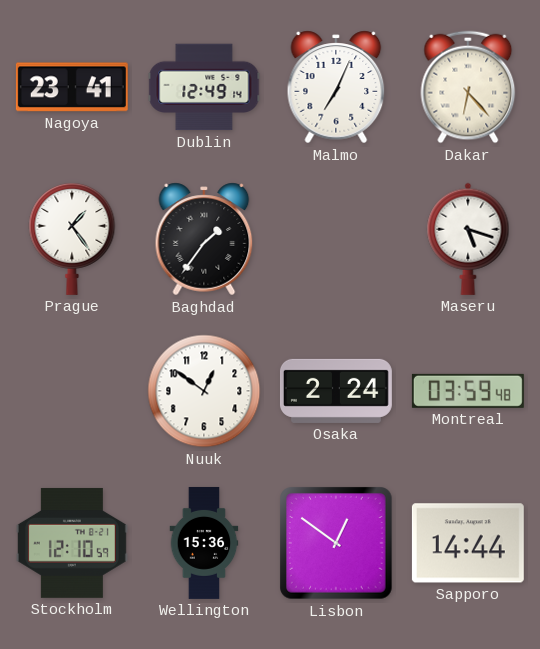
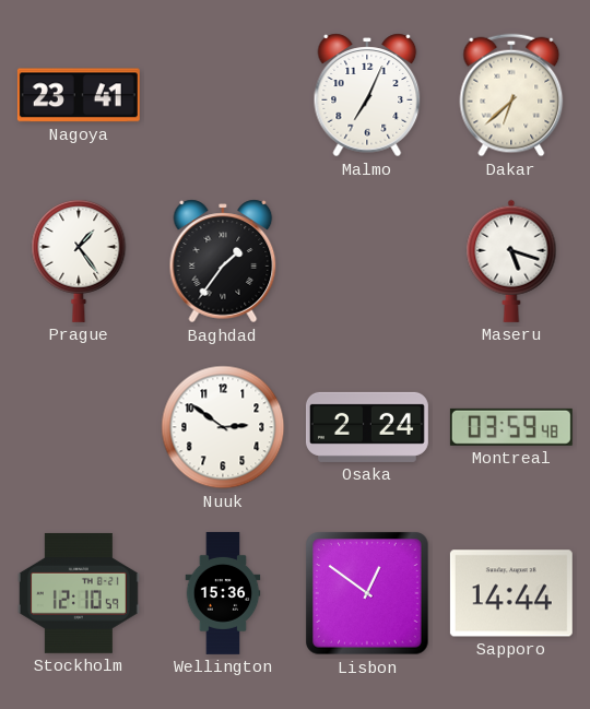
Dublin: 12:49 -> none
Dakar: 6:23 -> 6:38
Nuuk: 12:51 -> 2:51
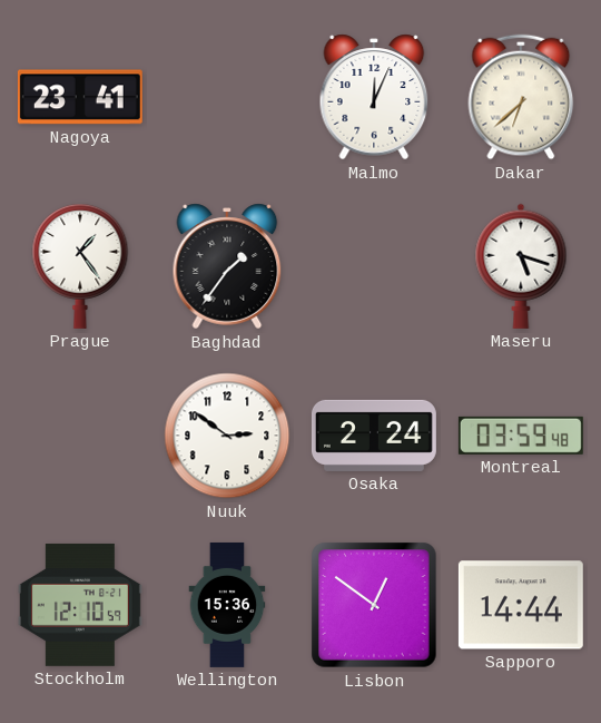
Malmo: 7:04 -> 12:04
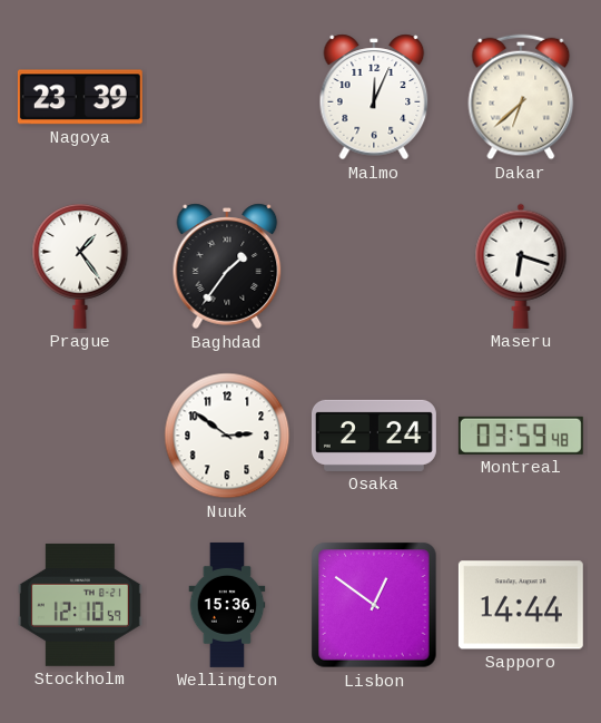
Nagoya: 23:41 -> 23:39
Maseru: 5:18 -> 6:18
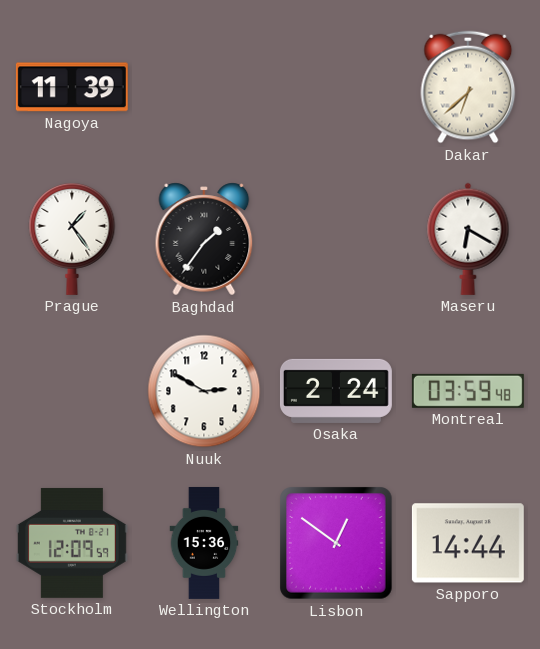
Nagoya: 23:39 -> 11:39
Malmo: 12:04 -> none
Maseru: 6:18 -> 6:20
Nuuk: 2:51 -> 2:50
Stockholm: 12:10 -> 12:09
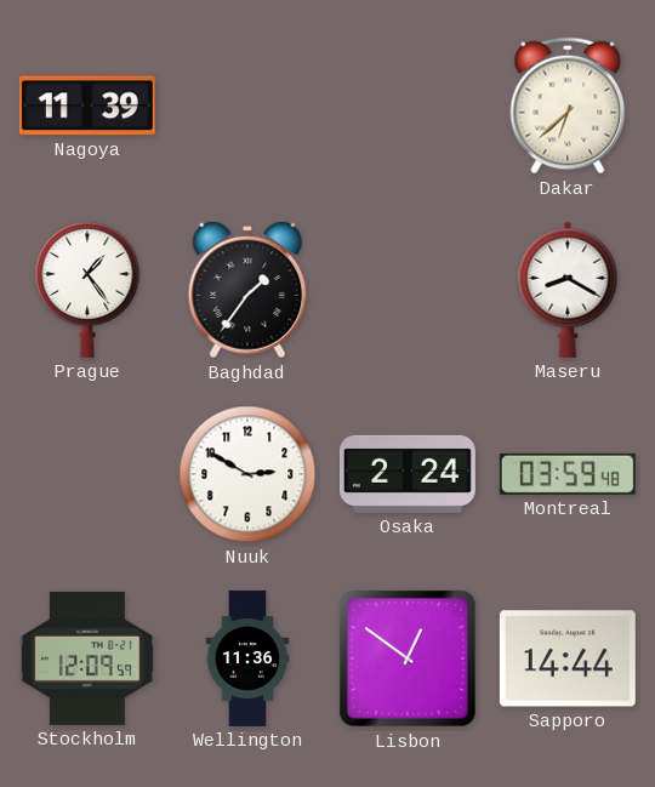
Maseru: 6:20 -> 8:20
Wellington: 15:36 -> 11:36
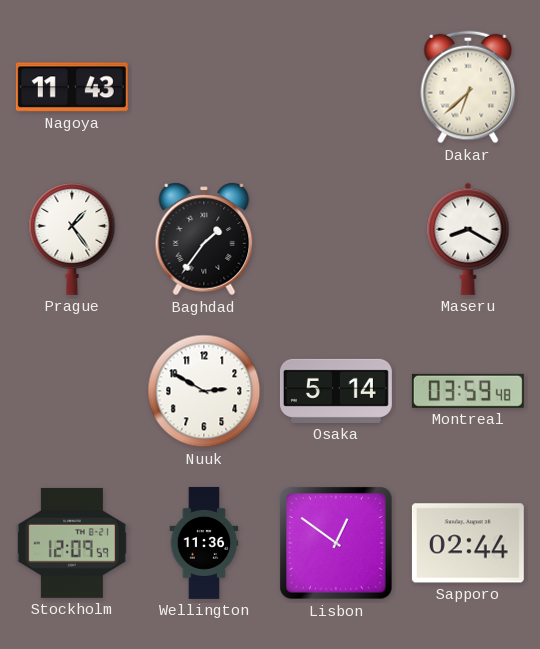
Nagoya: 11:39 -> 11:43
Osaka: 2:24 -> 5:14
Sapporo: 14:44 -> 02:44
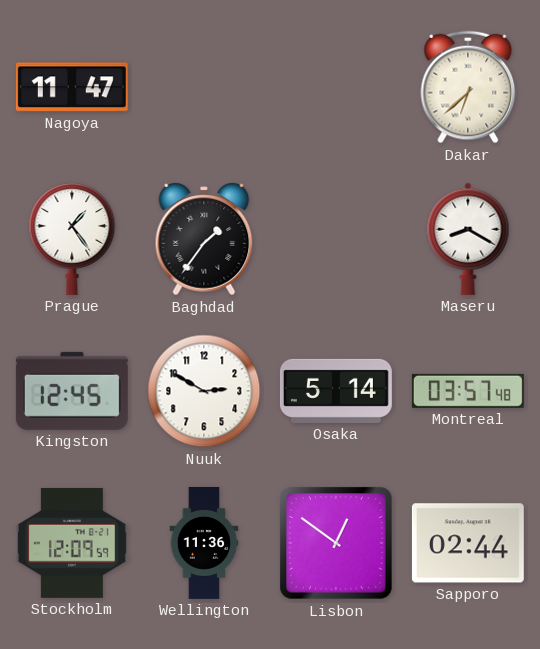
Nagoya: 11:43 -> 11:47
Kingston: none -> 12:45
Montreal: 03:59 -> 03:57
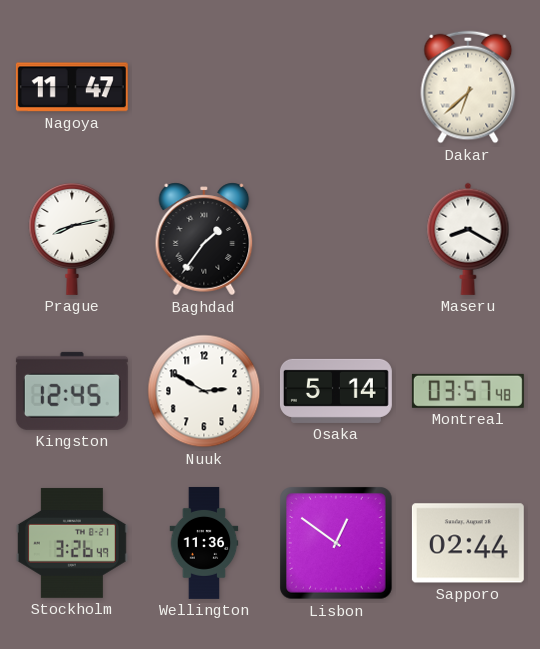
Prague: 1:24 -> 8:13
Stockholm: 12:09 -> 3:26
